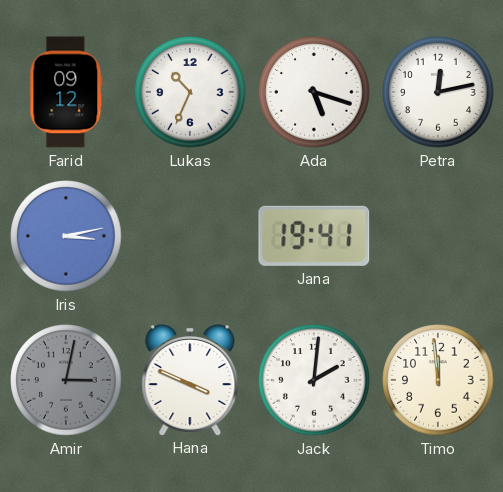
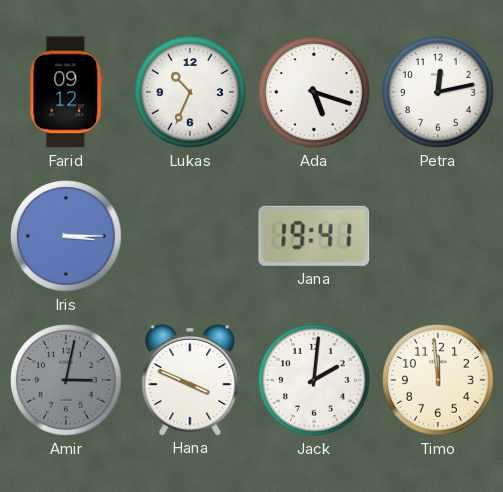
Iris: 3:13 -> 3:15
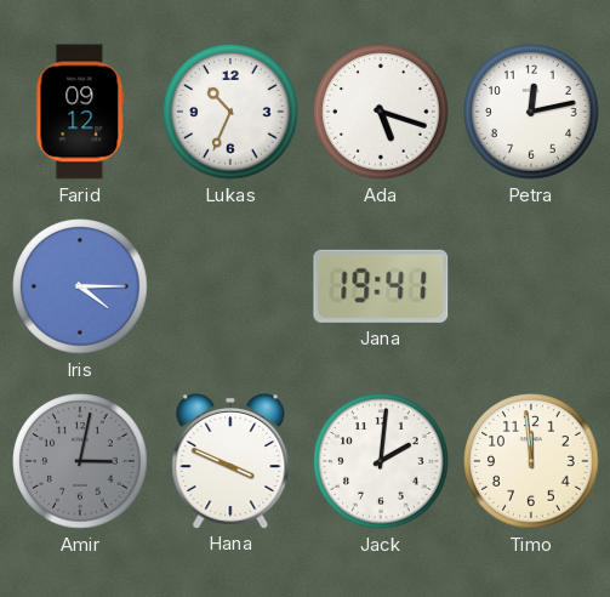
Iris: 3:15 -> 4:15
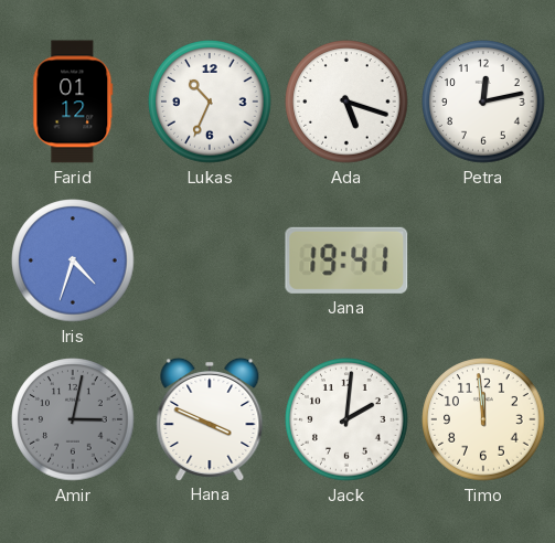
Farid: 09:12 -> 01:12
Iris: 4:15 -> 4:33
